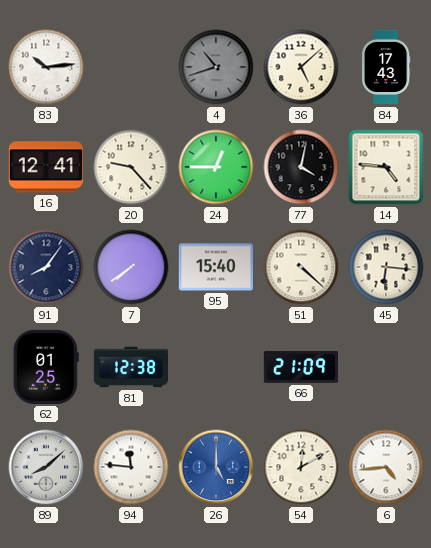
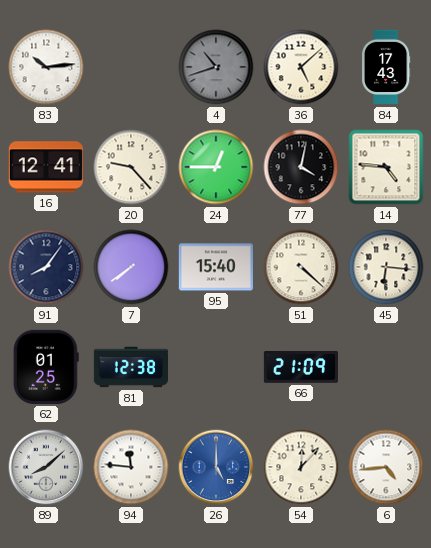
54: 12:10 -> 12:07
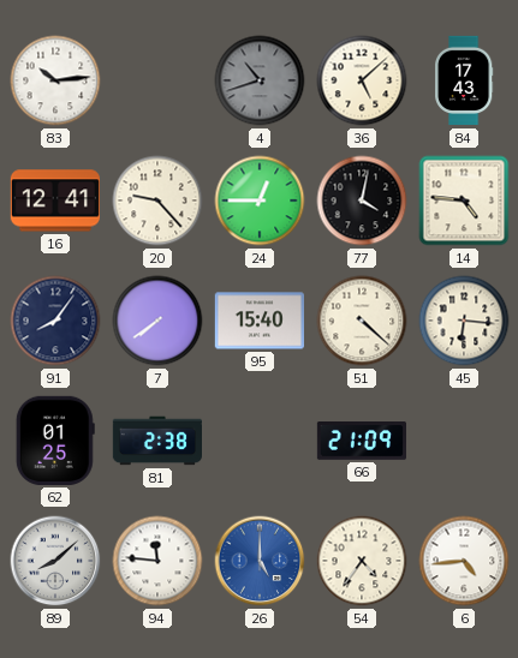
81: 12:38 -> 2:38
54: 12:07 -> 4:36
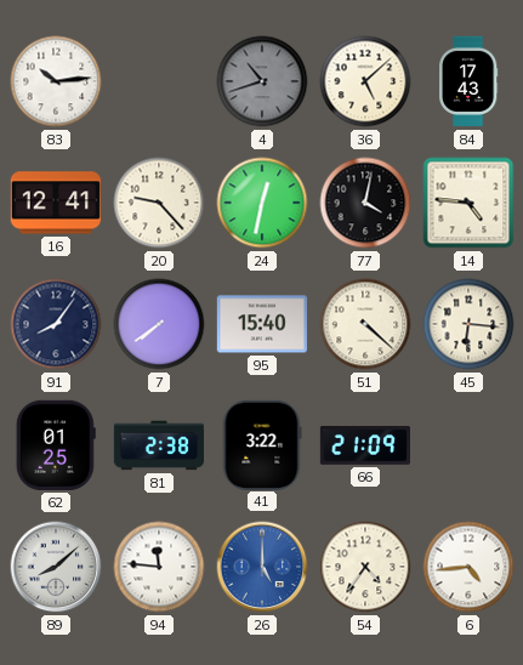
24: 12:45 -> 12:32
41: none -> 3:22
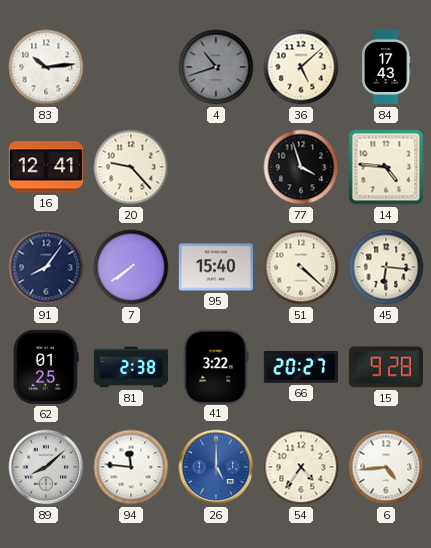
24: 12:32 -> none
77: 4:02 -> 3:57
66: 21:09 -> 20:27
15: none -> 9:28
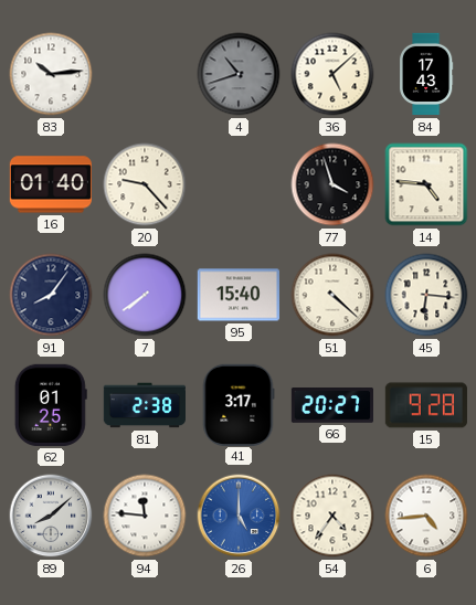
16: 12:41 -> 01:40
41: 3:22 -> 3:17
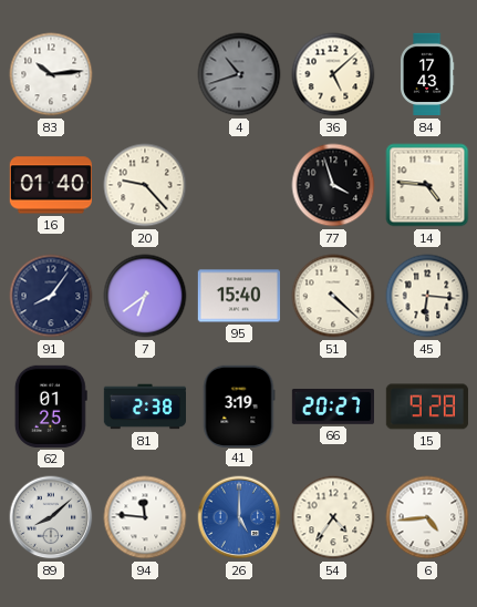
7: 7:39 -> 6:39
41: 3:17 -> 3:19
